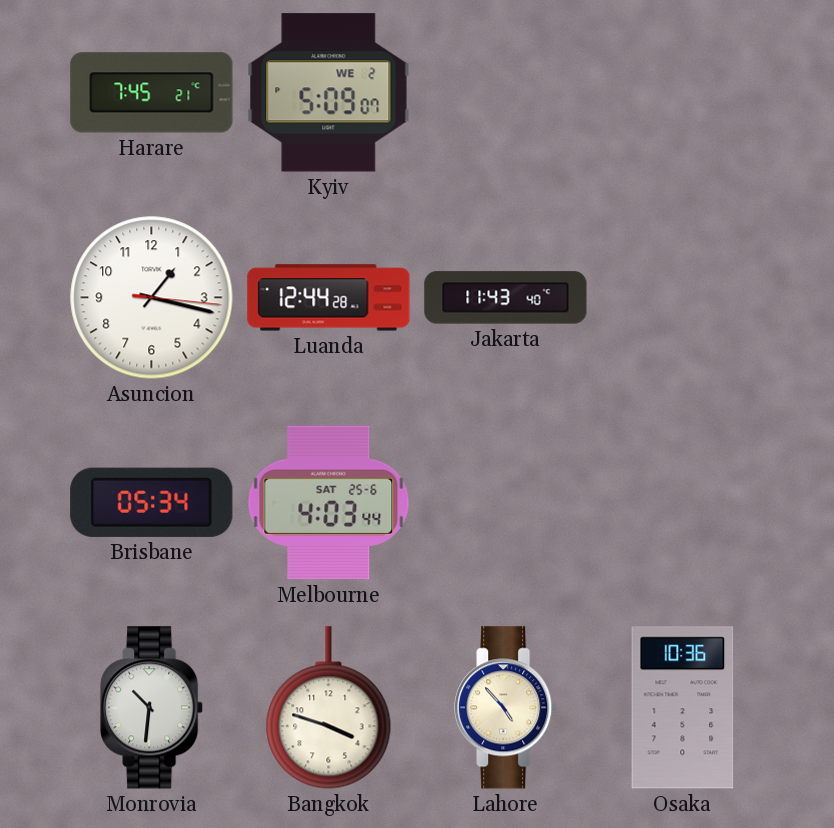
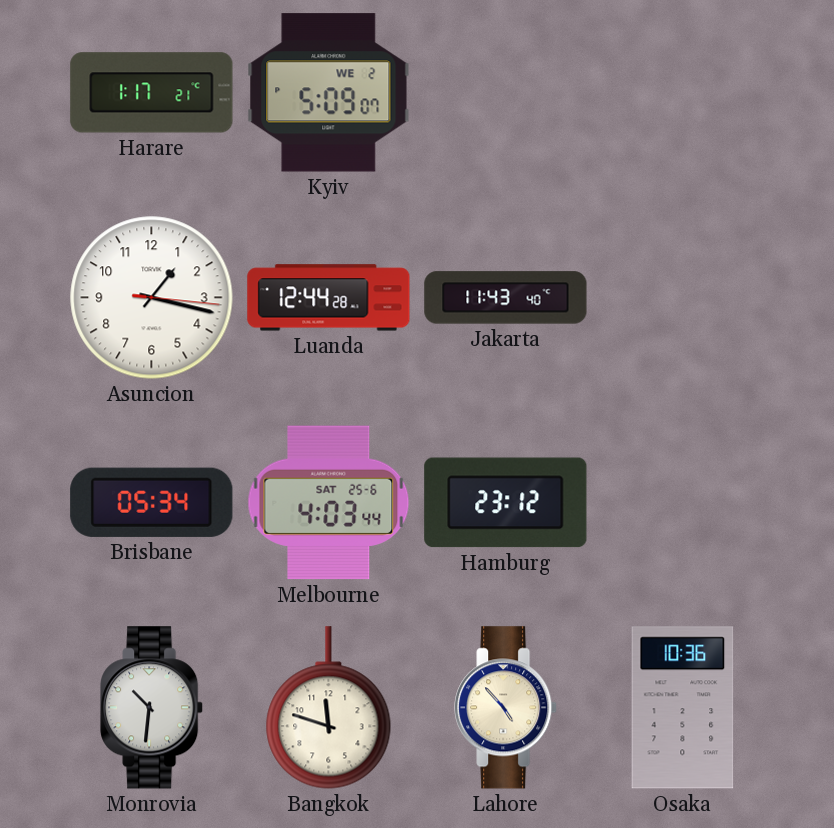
Harare: 7:45 -> 1:17
Hamburg: none -> 23:12
Bangkok: 3:48 -> 11:48
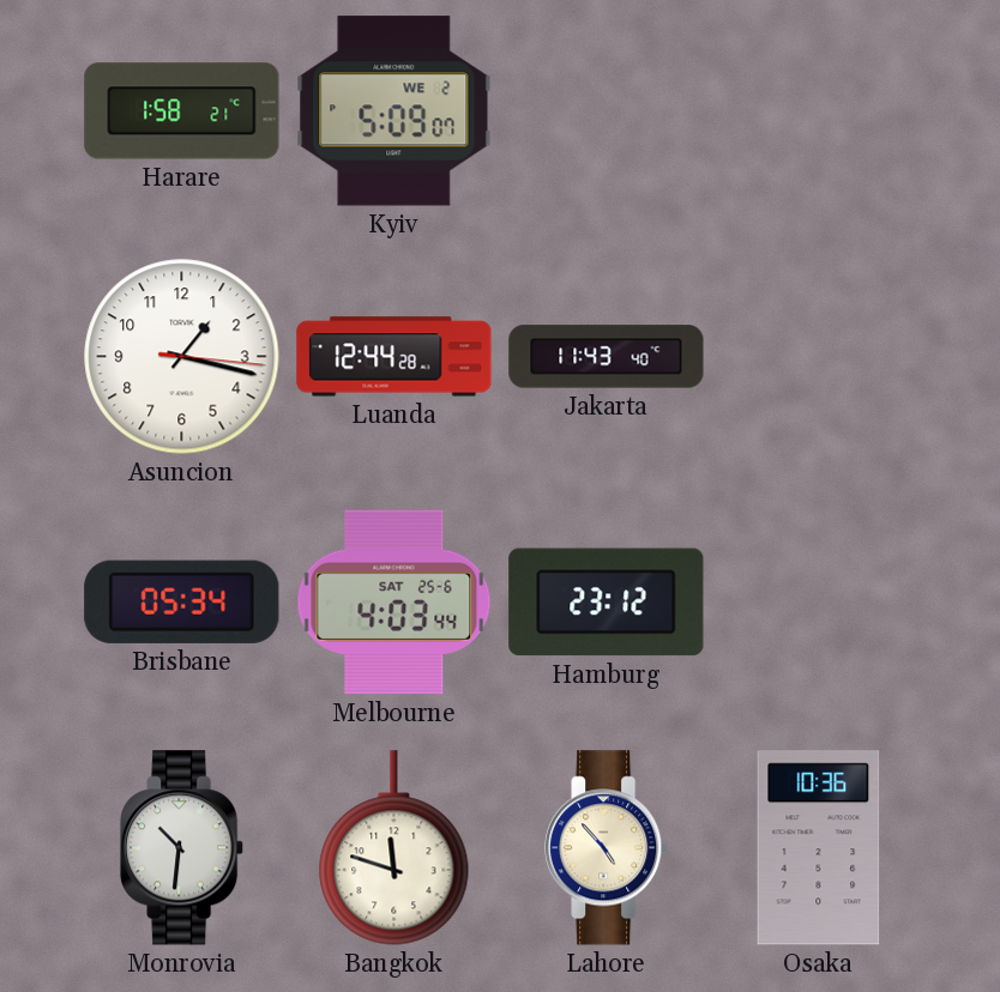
Harare: 1:17 -> 1:58
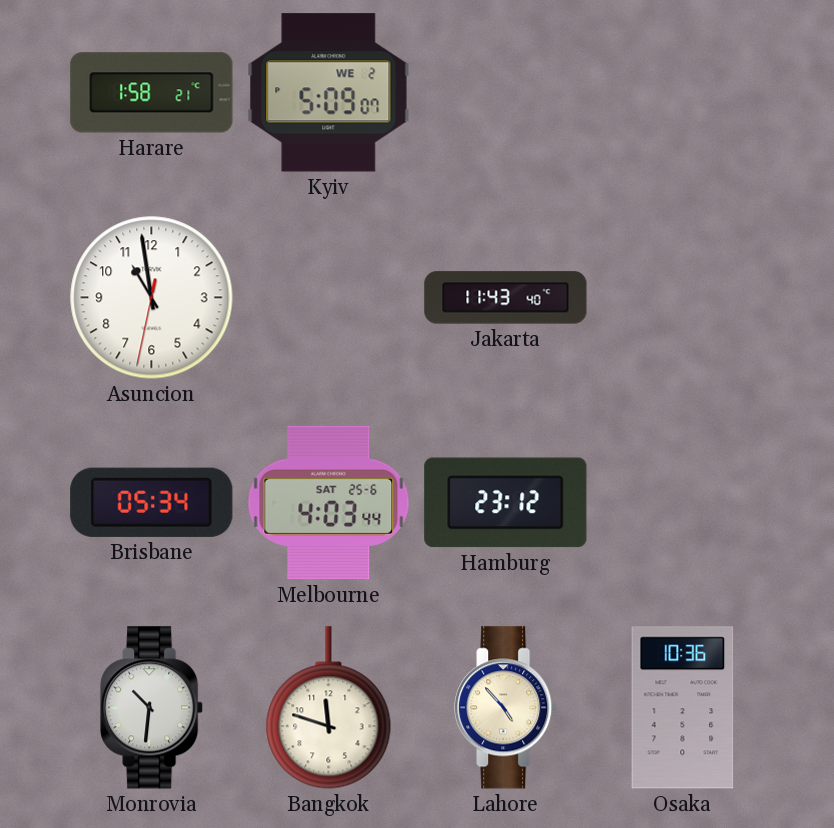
Asuncion: 1:17 -> 10:58
Luanda: 12:44 -> none
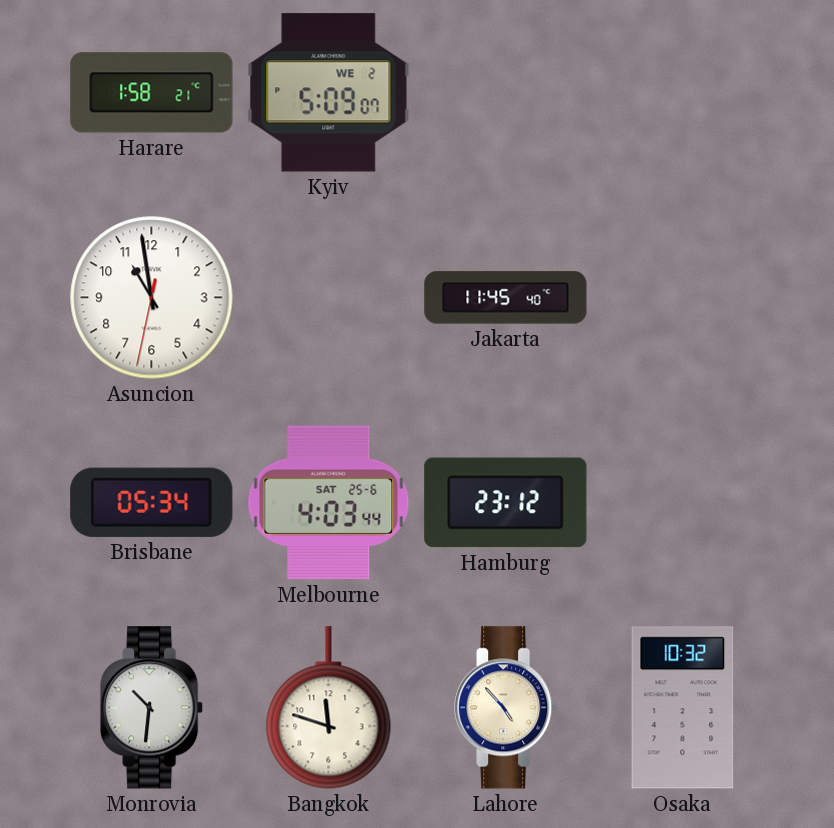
Jakarta: 11:43 -> 11:45
Osaka: 10:36 -> 10:32
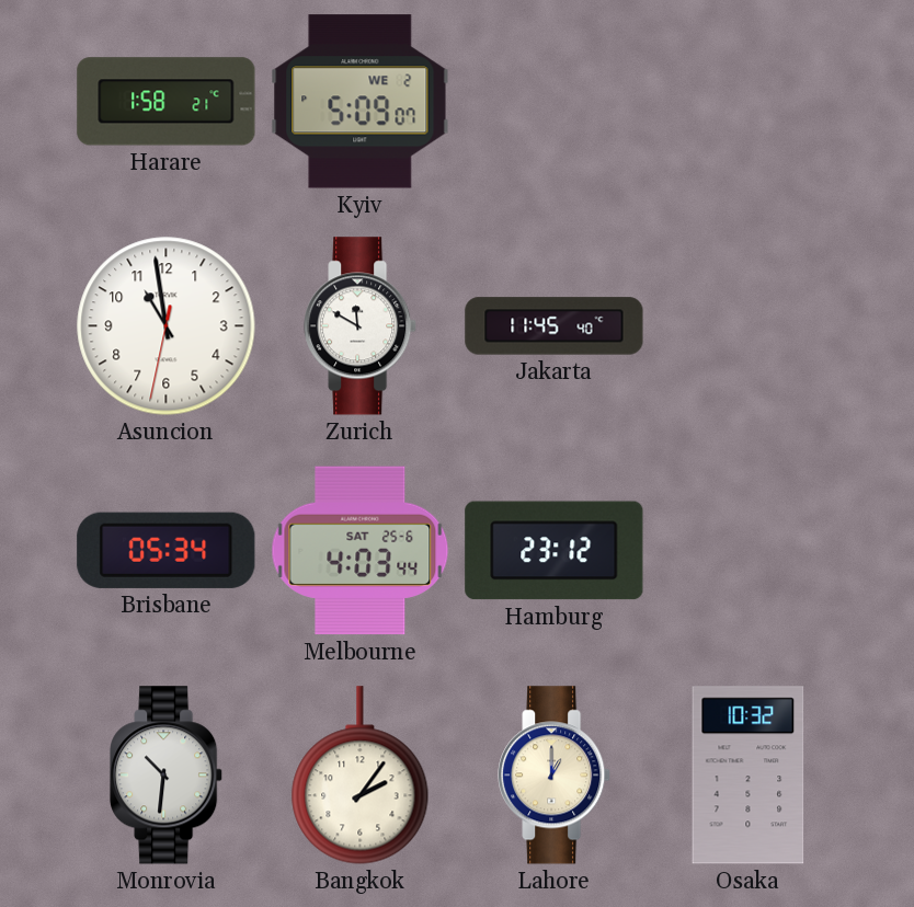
Zurich: none -> 11:50
Bangkok: 11:48 -> 2:06
Lahore: 4:53 -> 1:00
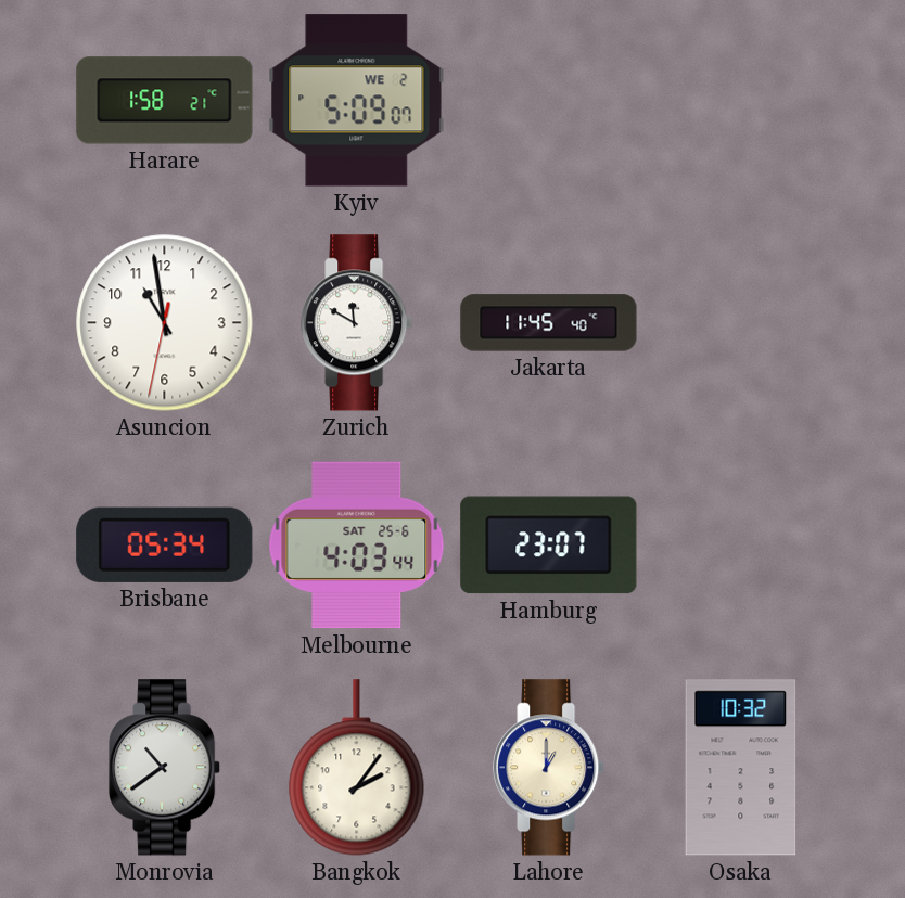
Hamburg: 23:12 -> 23:07
Monrovia: 10:31 -> 10:39
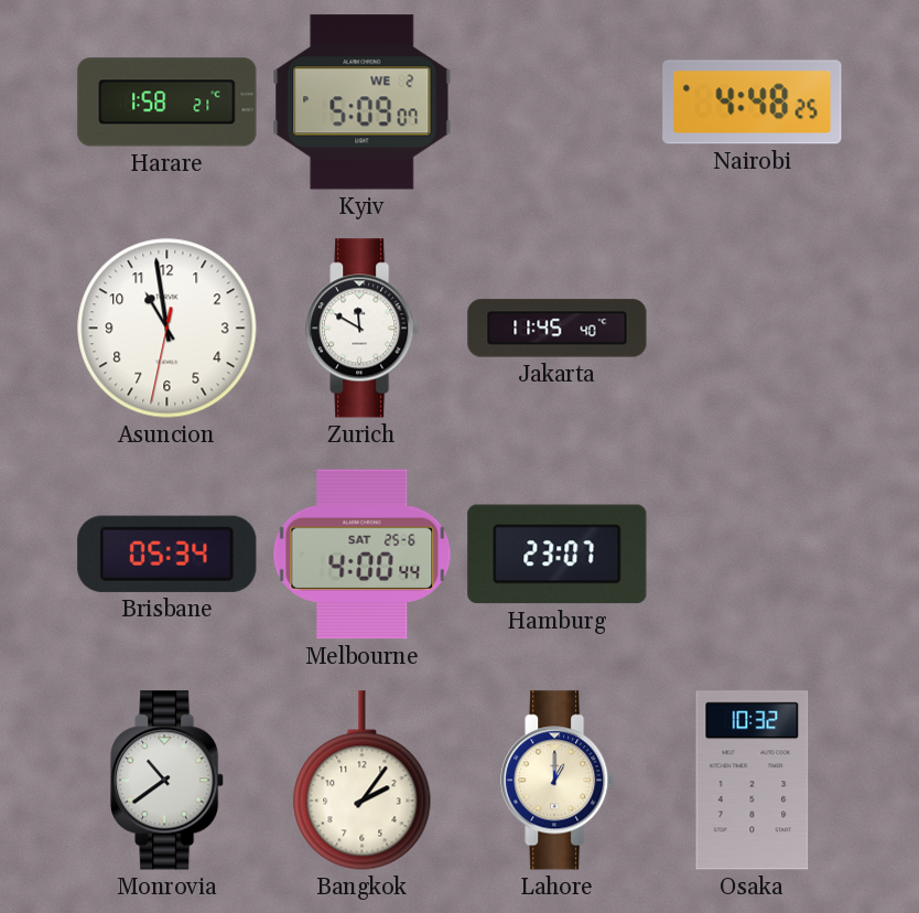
Nairobi: none -> 4:48
Melbourne: 4:03 -> 4:00
